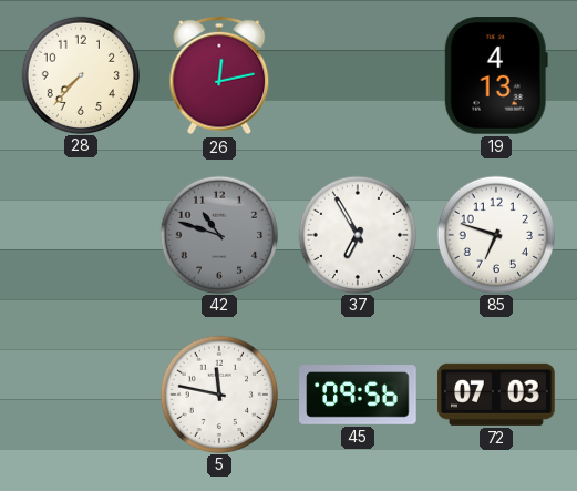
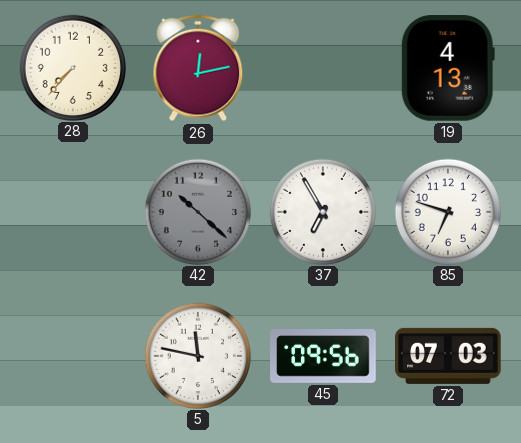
42: 10:48 -> 10:22
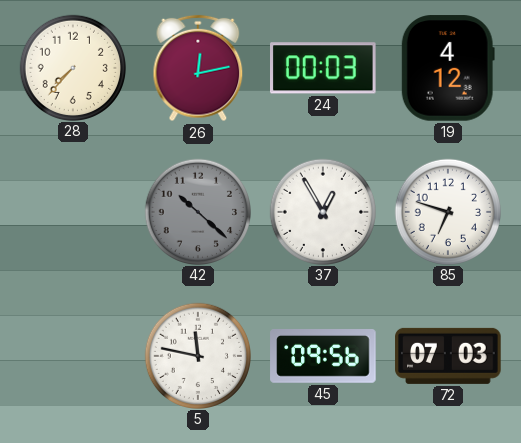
24: none -> 00:03
19: 4:13 -> 4:12
37: 6:55 -> 12:55
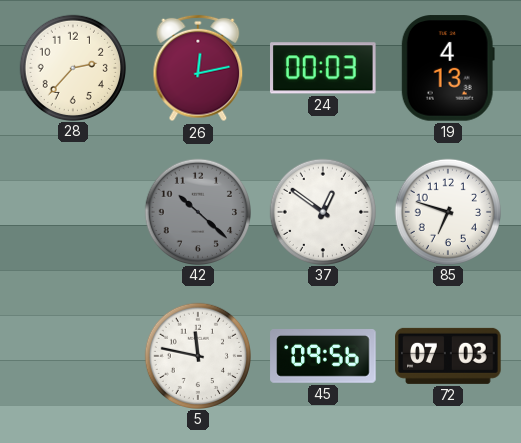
28: 7:37 -> 2:37
19: 4:12 -> 4:13
37: 12:55 -> 12:51
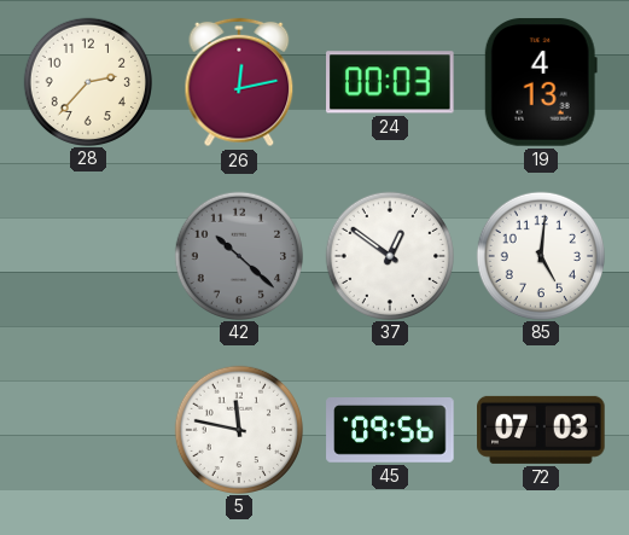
85: 6:48 -> 5:01
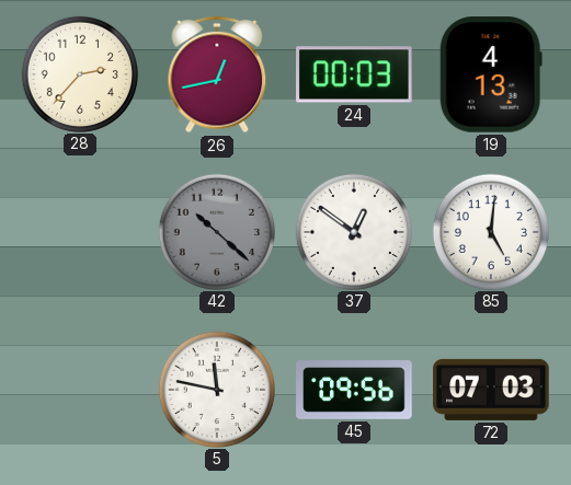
26: 12:13 -> 12:43
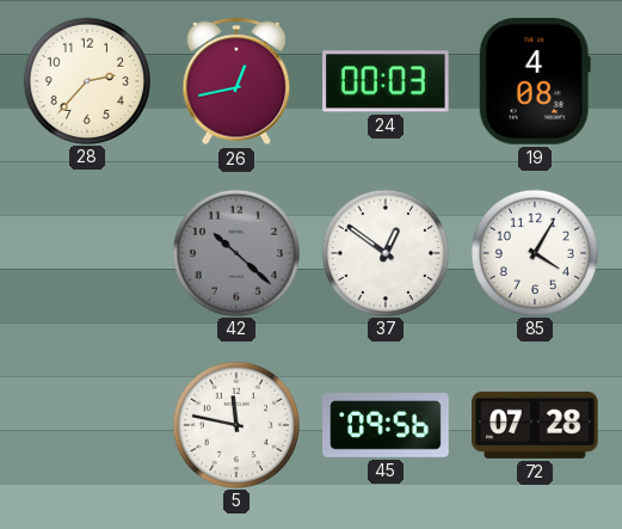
19: 4:13 -> 4:08
85: 5:01 -> 4:05
72: 07:03 -> 07:28
